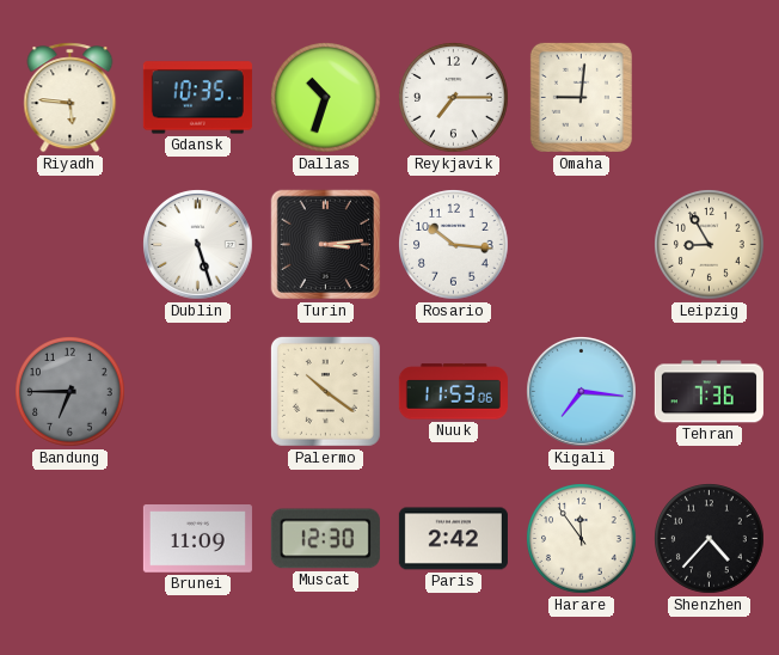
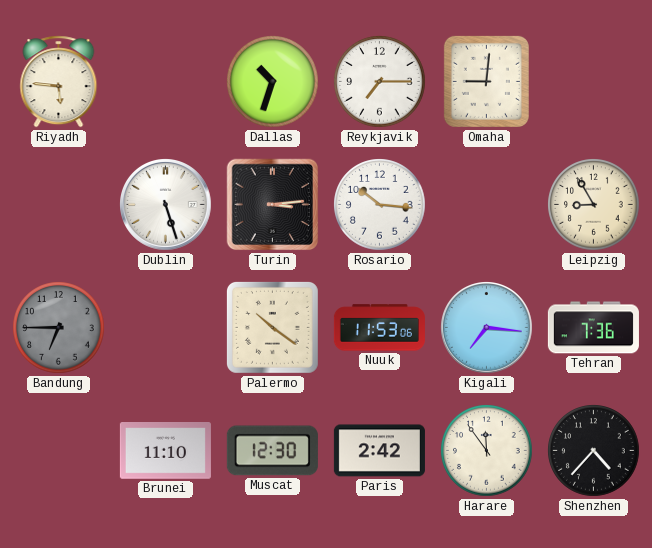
Gdansk: 10:35 -> none
Brunei: 11:09 -> 11:10
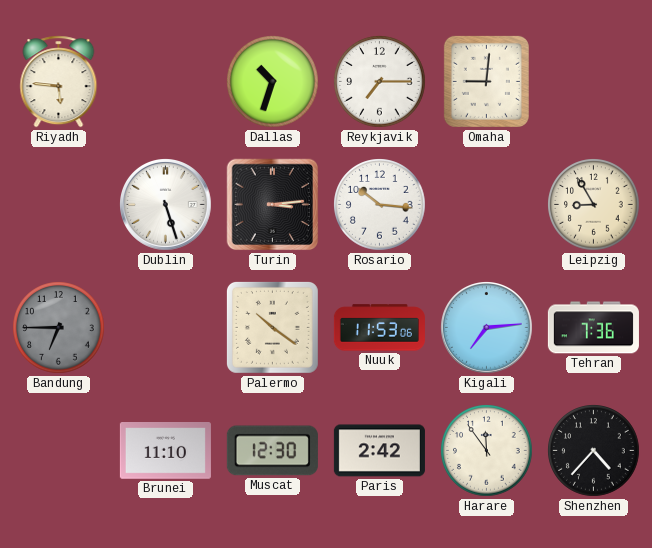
Kigali: 7:16 -> 7:14
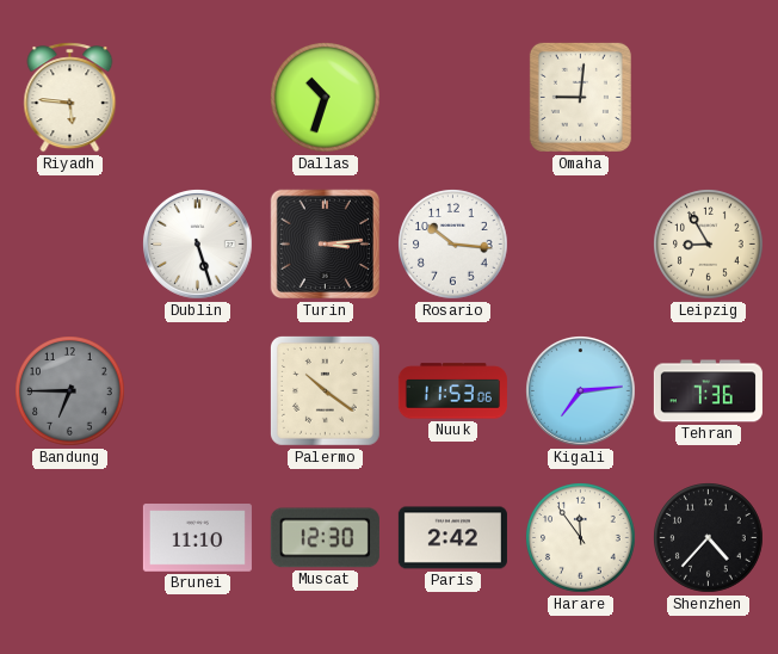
Reykjavik: 7:15 -> none
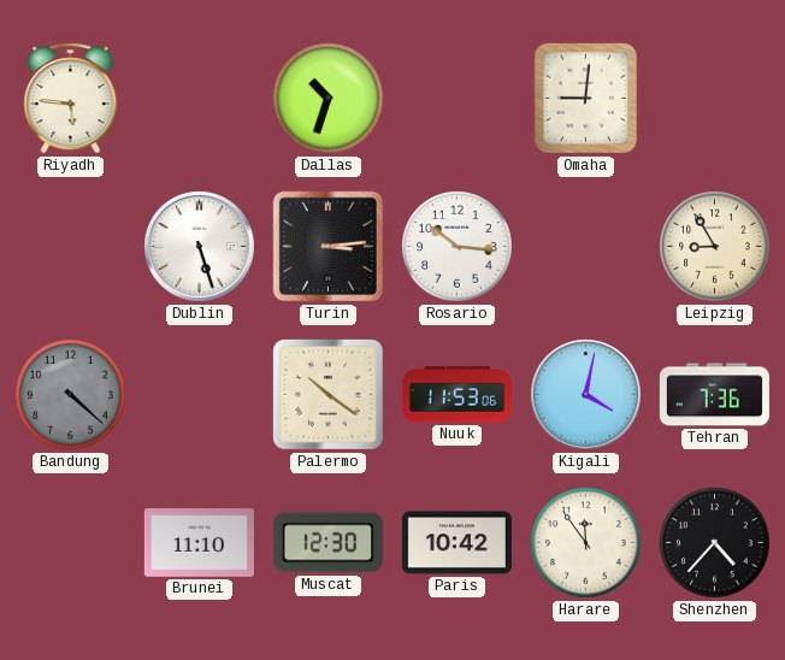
Bandung: 6:45 -> 4:22
Kigali: 7:14 -> 4:02
Paris: 2:42 -> 10:42
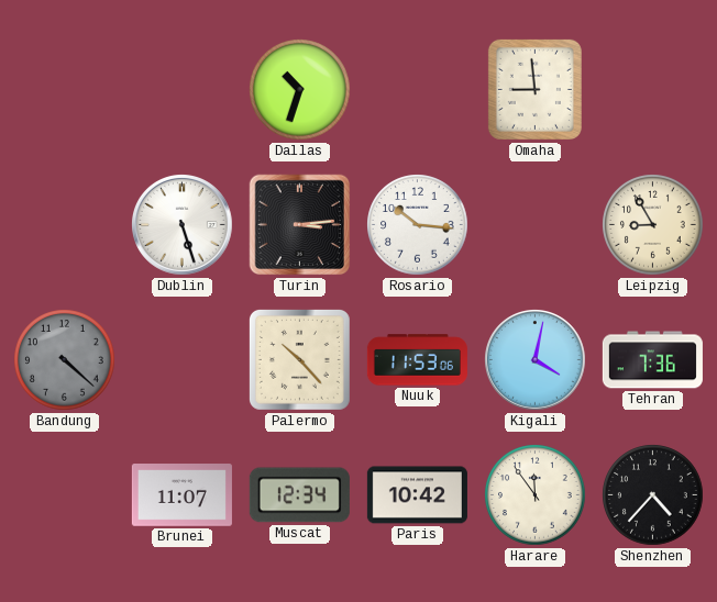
Riyadh: 5:46 -> none
Omaha: 9:01 -> 8:59
Palermo: 10:21 -> 10:23
Brunei: 11:10 -> 11:07
Muscat: 12:30 -> 12:34
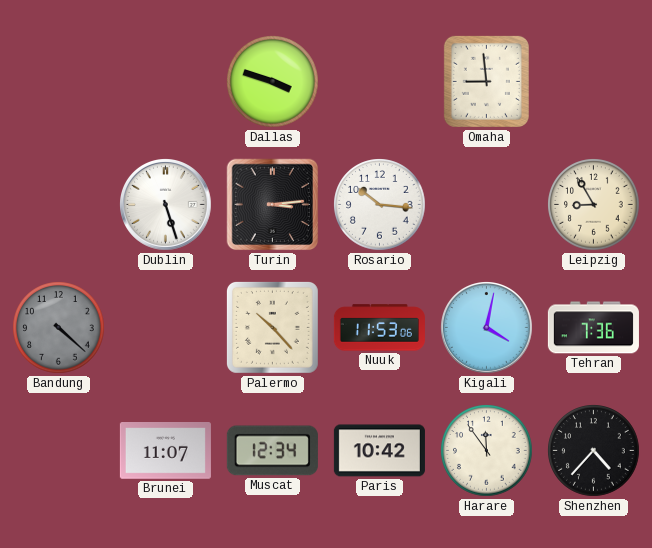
Dallas: 10:33 -> 3:48
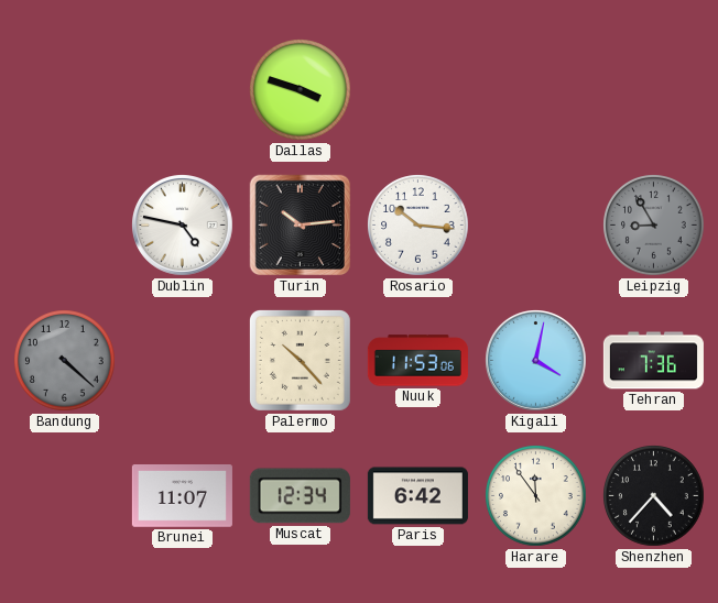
Omaha: 8:59 -> none
Dublin: 5:27 -> 4:47
Turin: 3:14 -> 10:14
Leipzig dial: cream -> grey
Paris: 10:42 -> 6:42
